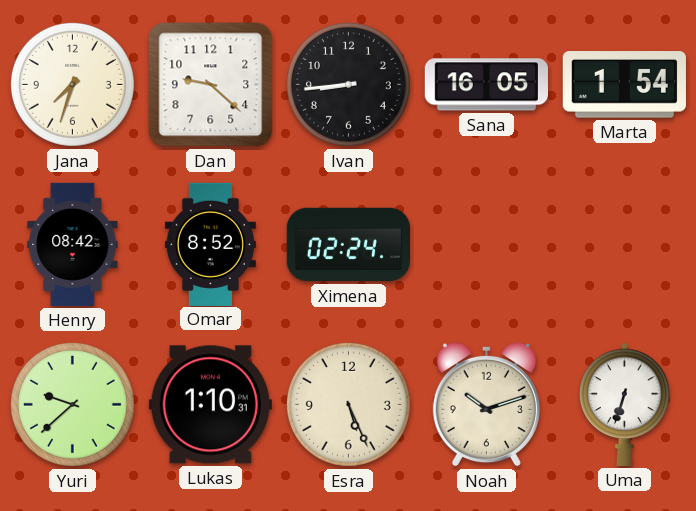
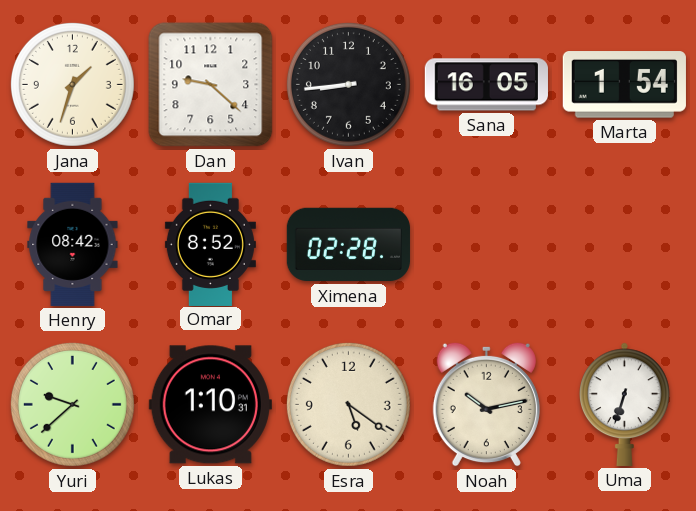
Jana: 7:33 -> 1:33
Ximena: 02:24 -> 02:28
Esra: 5:26 -> 5:21
Noah: 10:12 -> 10:13
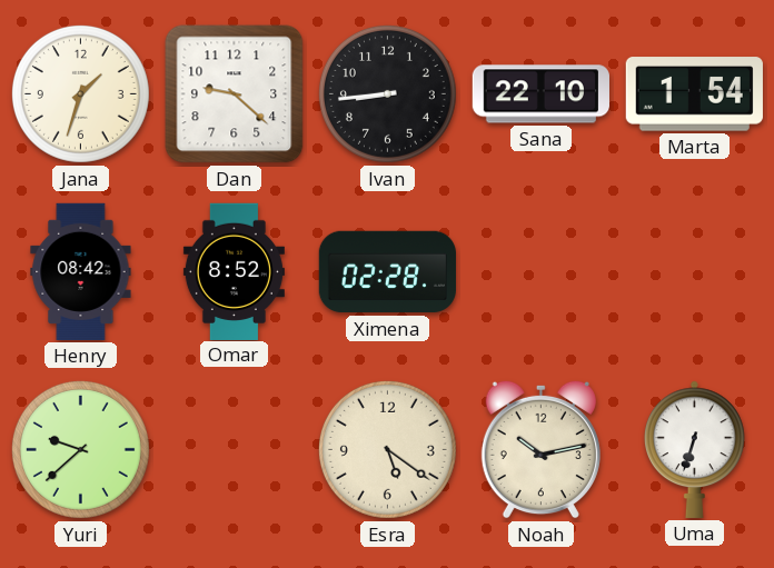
Sana: 16:05 -> 22:10
Lukas: 1:10 -> none
